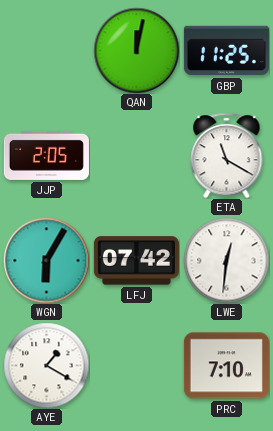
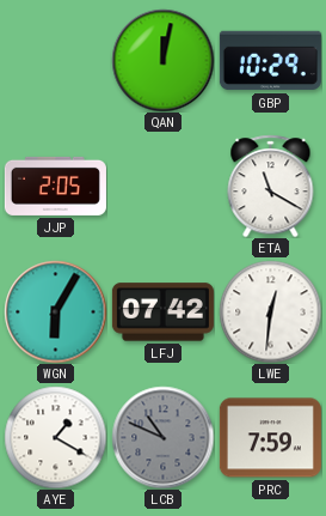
GBP: 11:25 -> 10:29
LCB: none -> 10:49
PRC: 7:10 -> 7:59
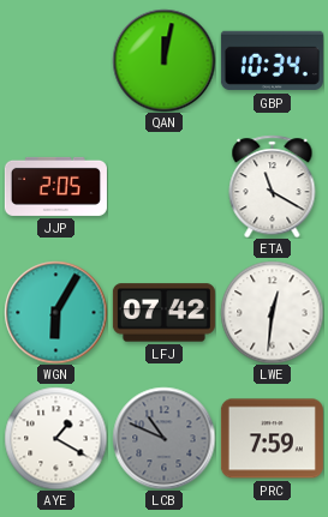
GBP: 10:29 -> 10:34
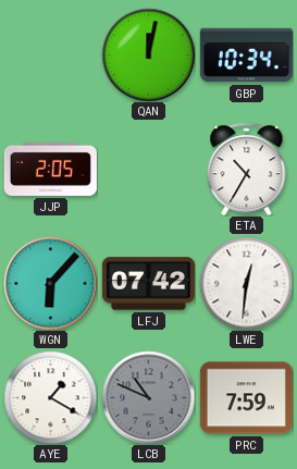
ETA: 11:20 -> 10:35
WGN: 6:05 -> 6:07
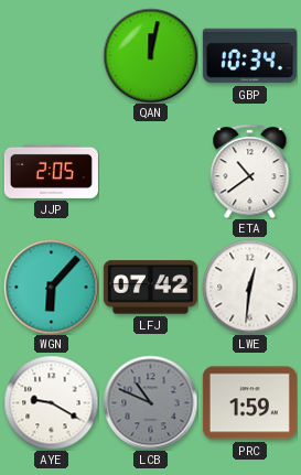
ETA: 10:35 -> 10:39
AYE: 1:20 -> 9:20
PRC: 7:59 -> 1:59
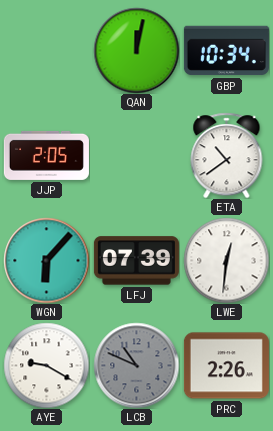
LFJ: 07:42 -> 07:39
PRC: 1:59 -> 2:26
